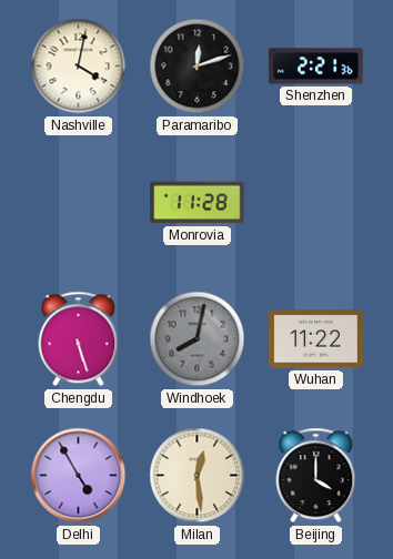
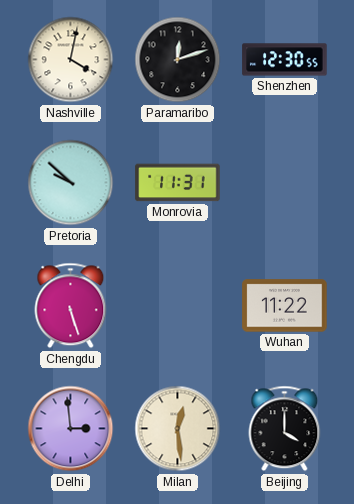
Shenzhen: 2:21 -> 12:30
Pretoria: none -> 9:52
Monrovia: 11:28 -> 11:31
Windhoek: 8:02 -> none
Delhi: 4:55 -> 2:59
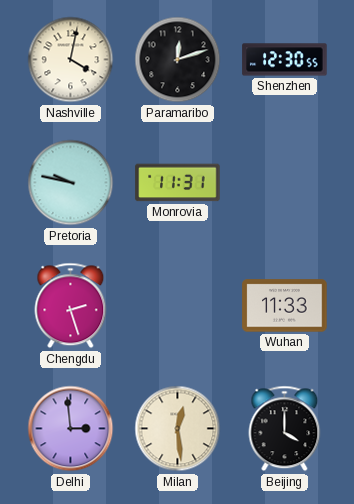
Pretoria: 9:52 -> 9:47
Chengdu: 5:27 -> 2:27
Wuhan: 11:22 -> 11:33
